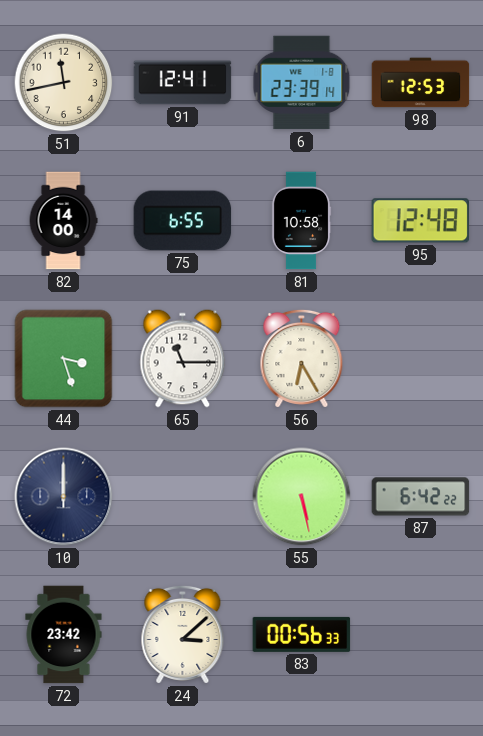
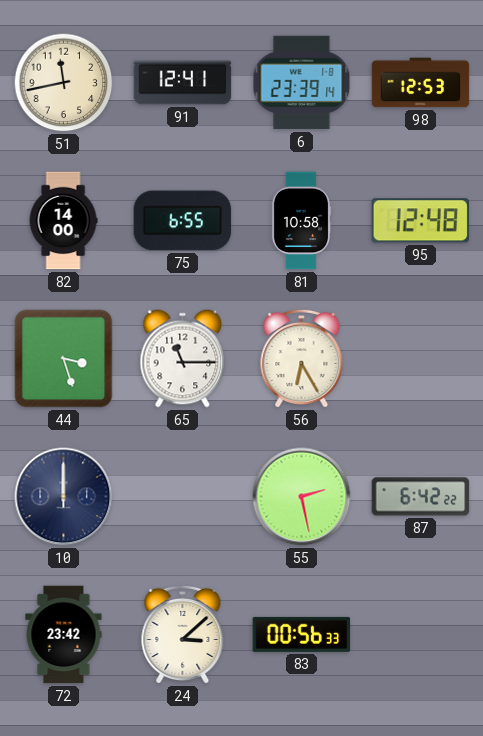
55: 5:28 -> 2:28
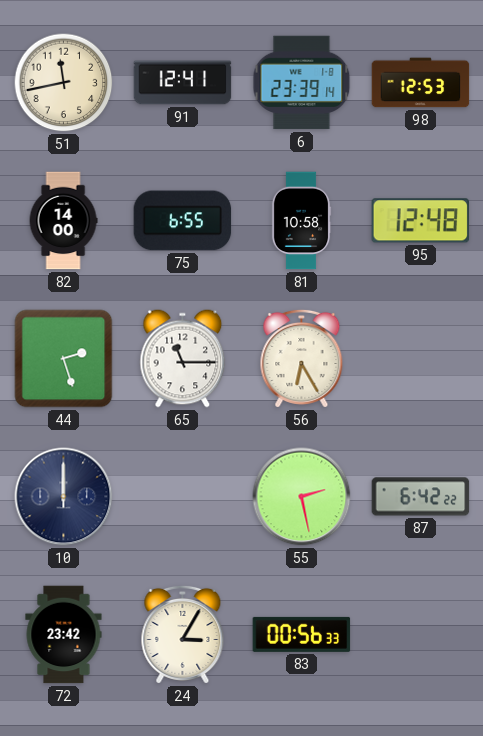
44: 3:27 -> 2:27
24: 3:08 -> 3:05
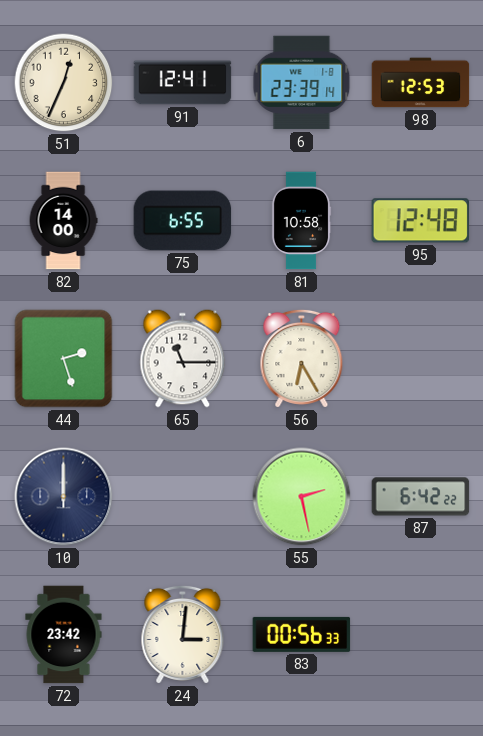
51: 11:43 -> 12:34
24: 3:05 -> 3:01
